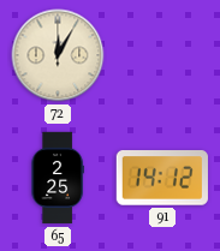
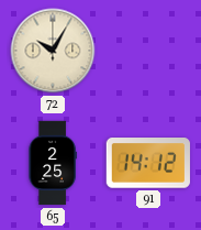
72: 12:05 -> 10:05
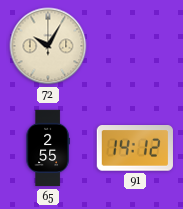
65: 2:25 -> 2:55
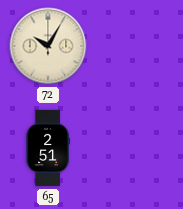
65: 2:55 -> 2:51
91: 14:12 -> none
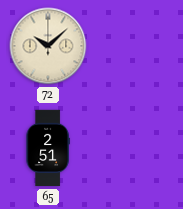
72: 10:05 -> 10:08
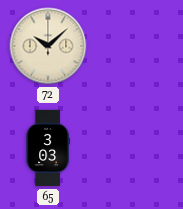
65: 2:51 -> 3:03
